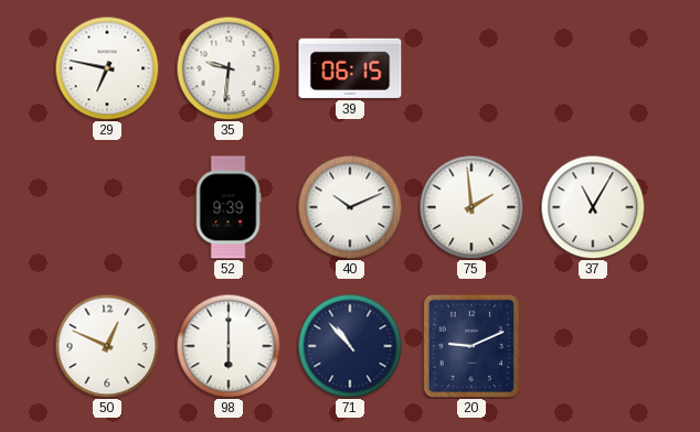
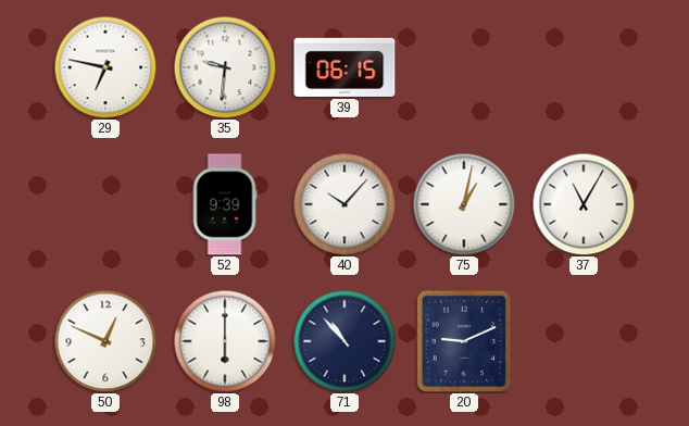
40: 10:11 -> 10:07
75: 1:59 -> 1:02
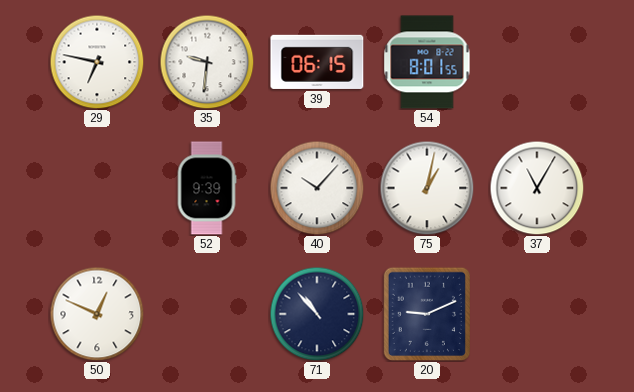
54: none -> 8:01
98: 6:00 -> none
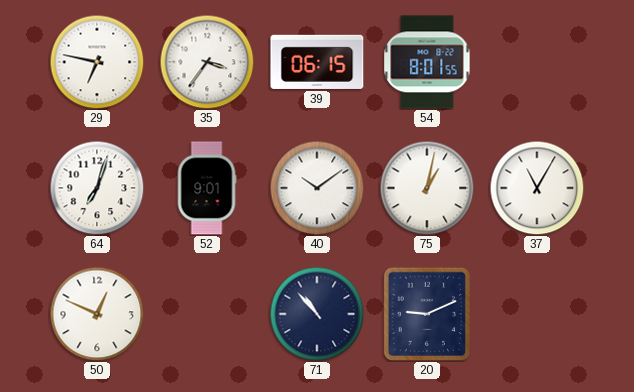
35: 9:31 -> 3:36
64: none -> 7:03
52: 9:39 -> 9:01
40: 10:07 -> 10:09
